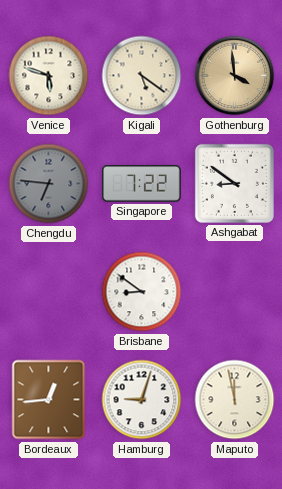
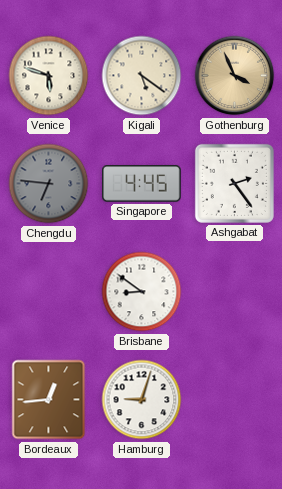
Gothenburg: 3:59 -> 3:56
Singapore: 7:22 -> 4:45
Ashgabat: 8:51 -> 2:24
Maputo: 11:58 -> none
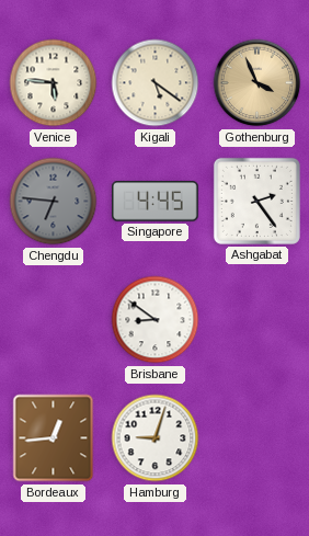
Venice: 5:48 -> 5:46
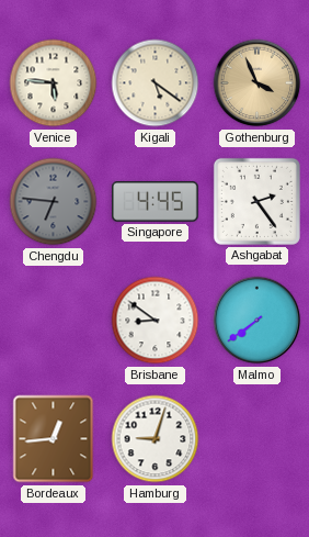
Malmo: none -> 7:39
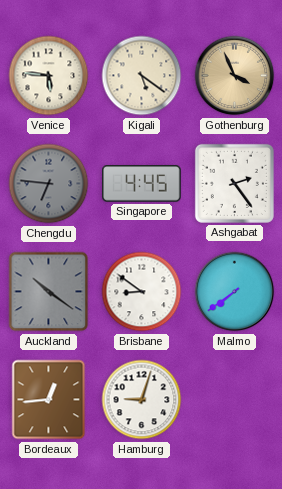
Auckland: none -> 10:21
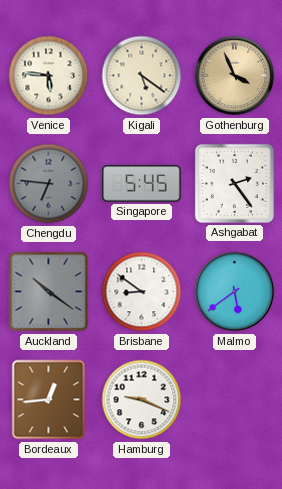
Singapore: 4:45 -> 5:45
Malmo: 7:39 -> 5:39
Hamburg: 9:03 -> 9:19
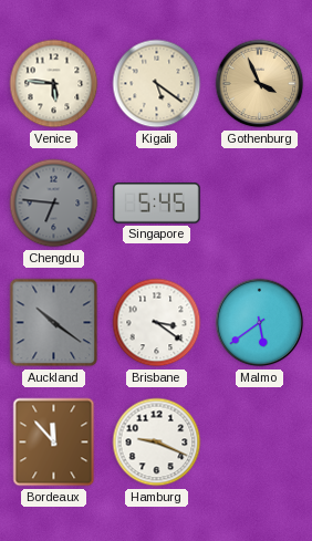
Ashgabat: 2:24 -> none
Brisbane: 8:51 -> 3:21
Bordeaux: 12:44 -> 11:53
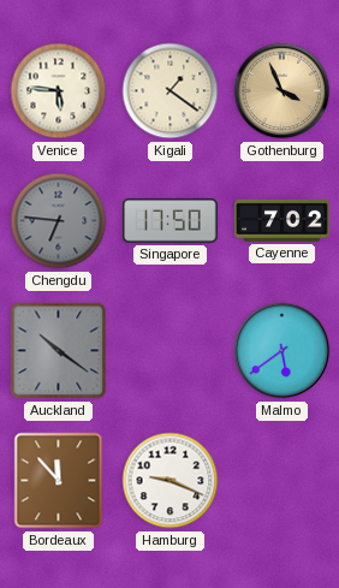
Kigali: 5:21 -> 1:21
Singapore: 5:45 -> 17:50
Cayenne: none -> 7:02
Brisbane: 3:21 -> none
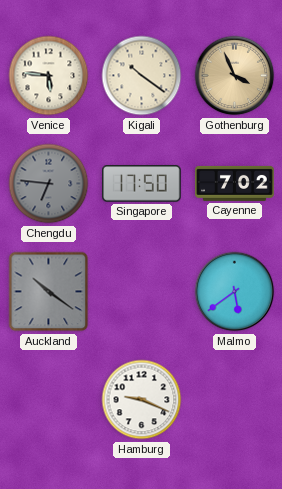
Kigali: 1:21 -> 10:21
Bordeaux: 11:53 -> none
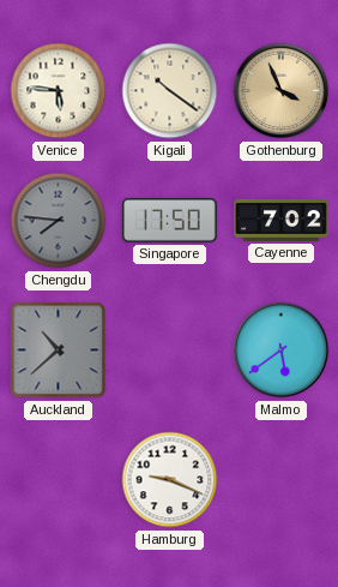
Chengdu: 6:46 -> 7:46
Auckland: 10:21 -> 10:38
